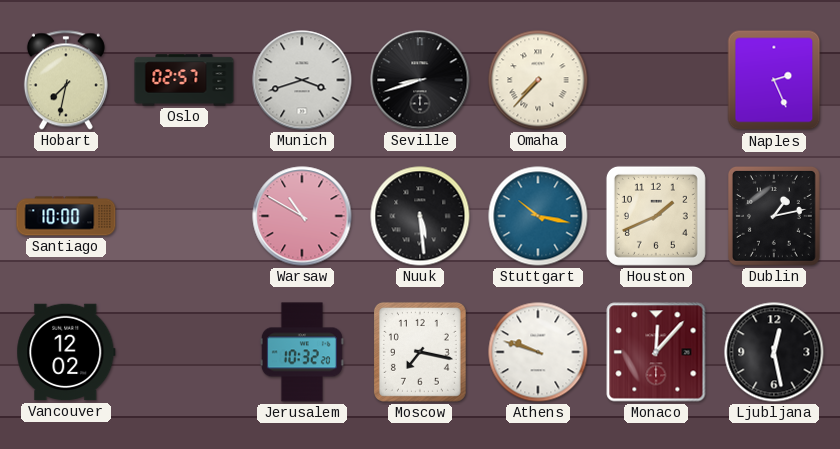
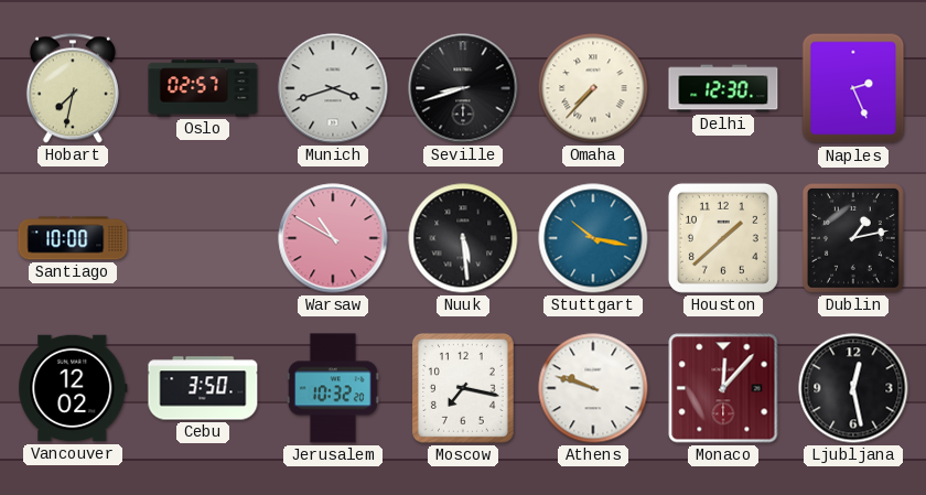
Delhi: none -> 12:30
Houston: 1:41 -> 1:38
Cebu: none -> 3:50
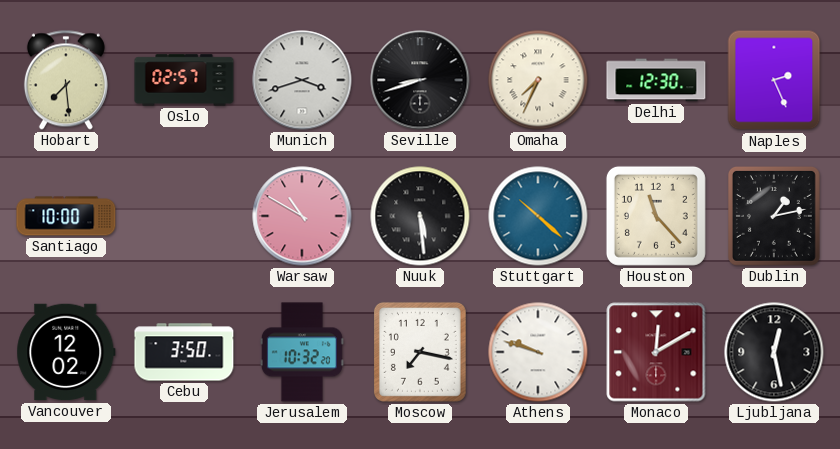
Hobart: 7:32 -> 7:29
Omaha: 7:37 -> 7:34
Stuttgart: 10:17 -> 10:22
Houston: 1:38 -> 11:23
Monaco: 12:07 -> 12:10
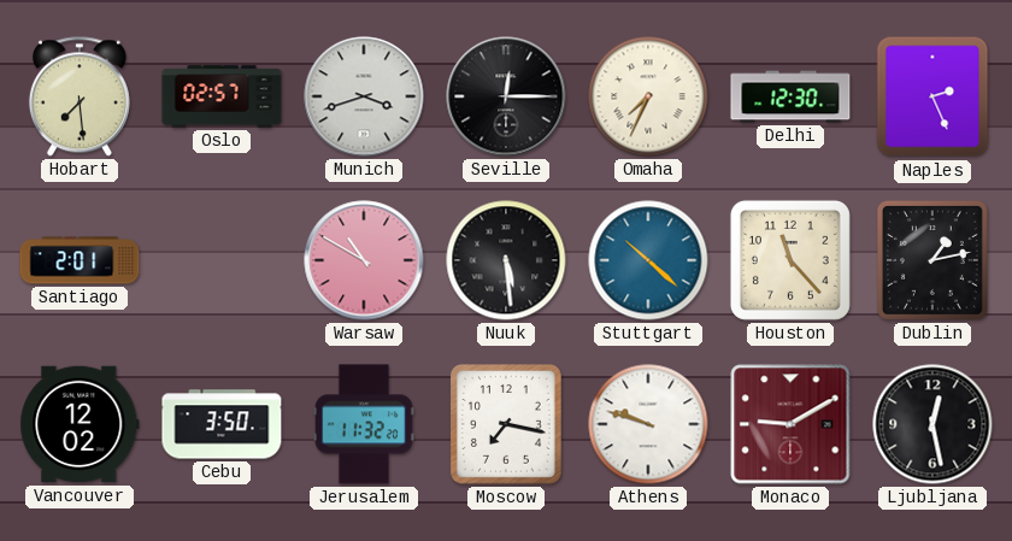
Seville: 8:42 -> 12:15
Santiago: 10:00 -> 2:01
Jerusalem: 10:32 -> 11:32
Monaco: 12:10 -> 9:10
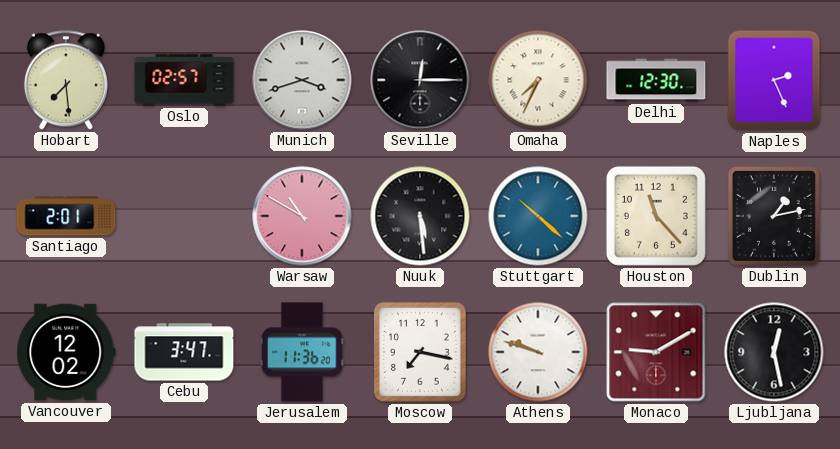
Cebu: 3:50 -> 3:47
Jerusalem: 11:32 -> 11:36
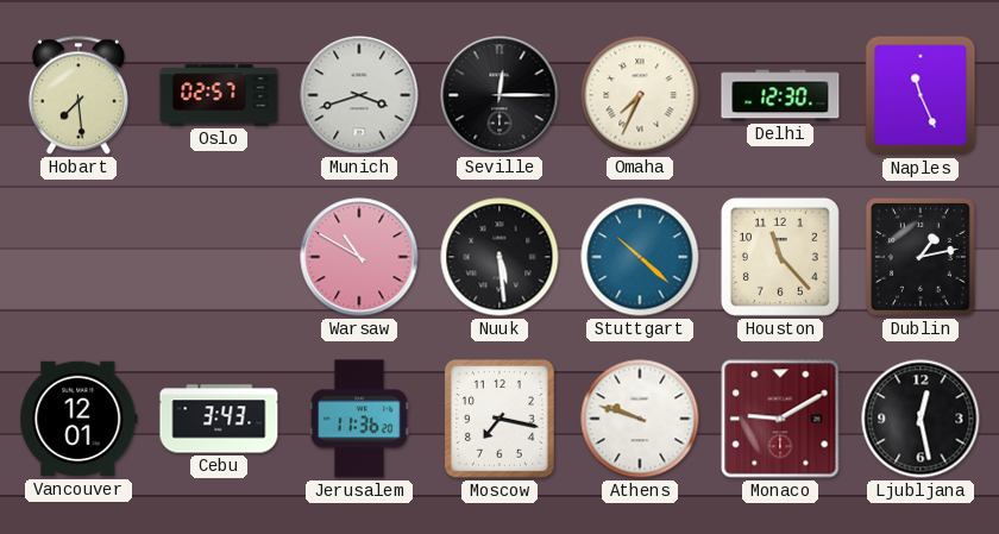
Naples: 2:26 -> 11:26
Santiago: 2:01 -> none
Vancouver: 12:02 -> 12:01
Cebu: 3:47 -> 3:43
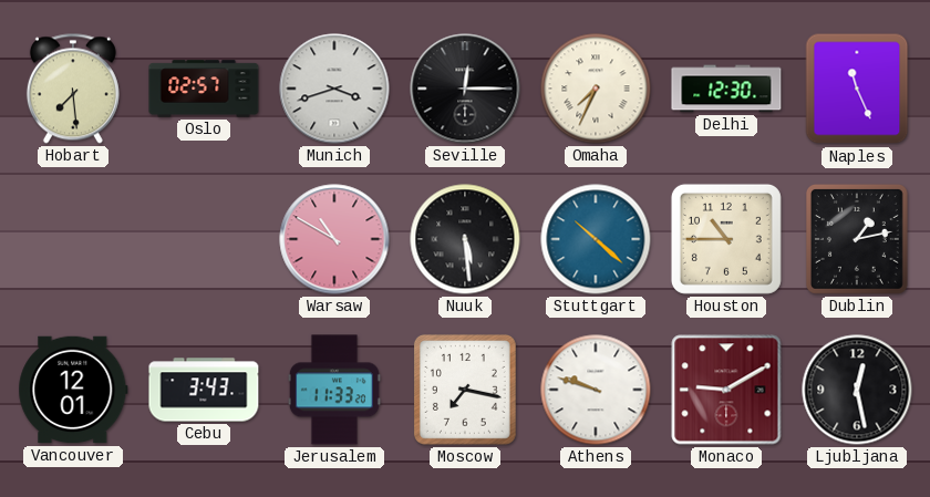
Houston: 11:23 -> 10:45
Jerusalem: 11:36 -> 11:33
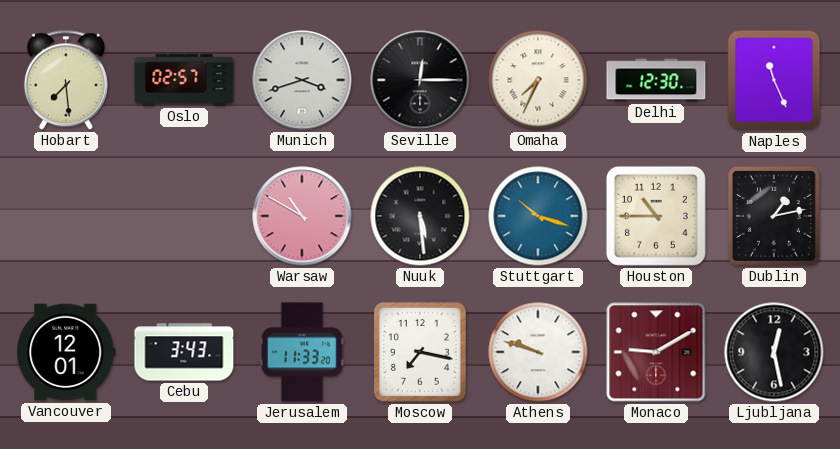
Stuttgart: 10:22 -> 10:18
